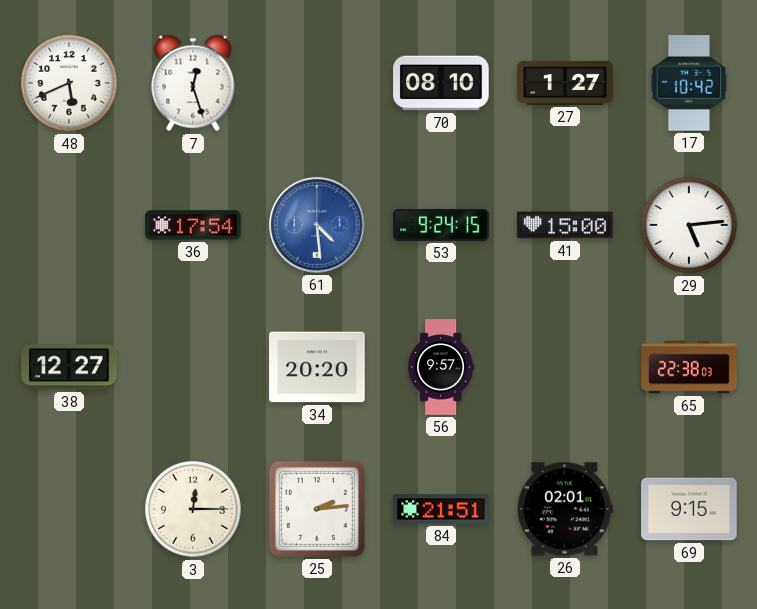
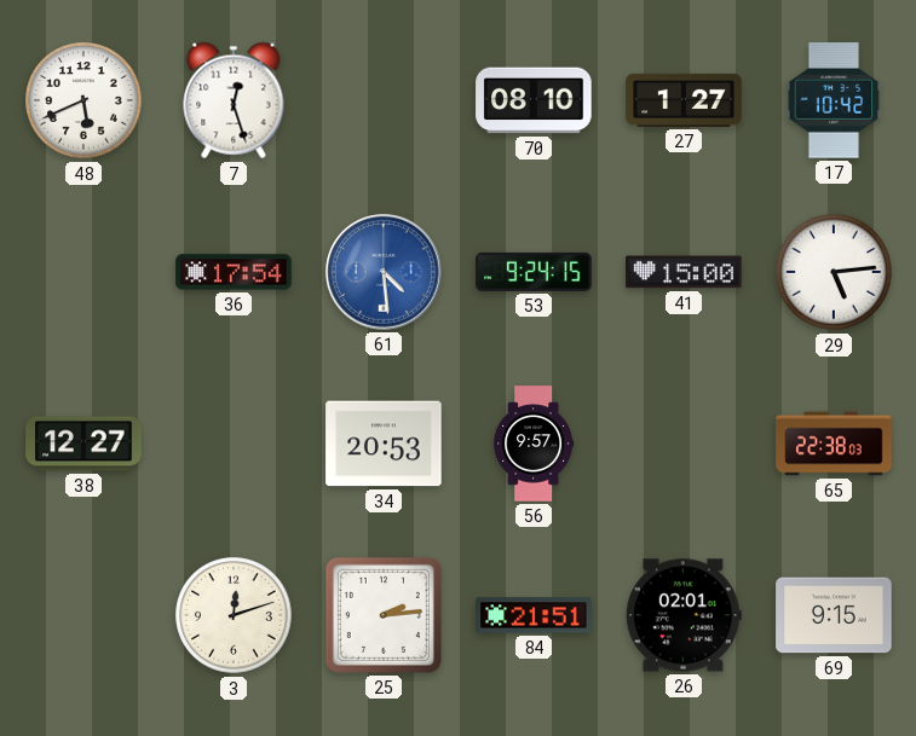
34: 20:20 -> 20:53
3: 12:15 -> 12:12
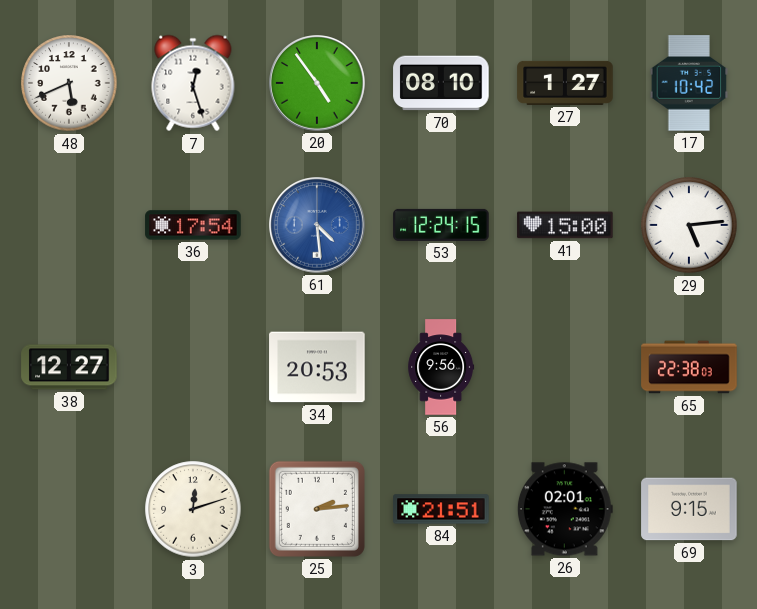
20: none -> 4:54
53: 9:24 -> 12:24
56: 9:57 -> 9:56
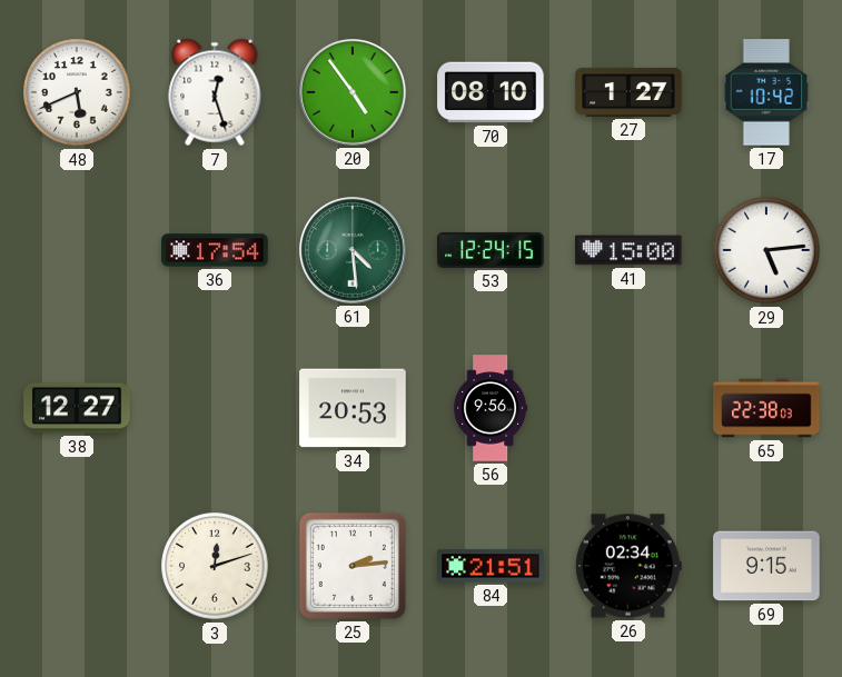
61 dial: blue -> green
26: 02:01 -> 02:34
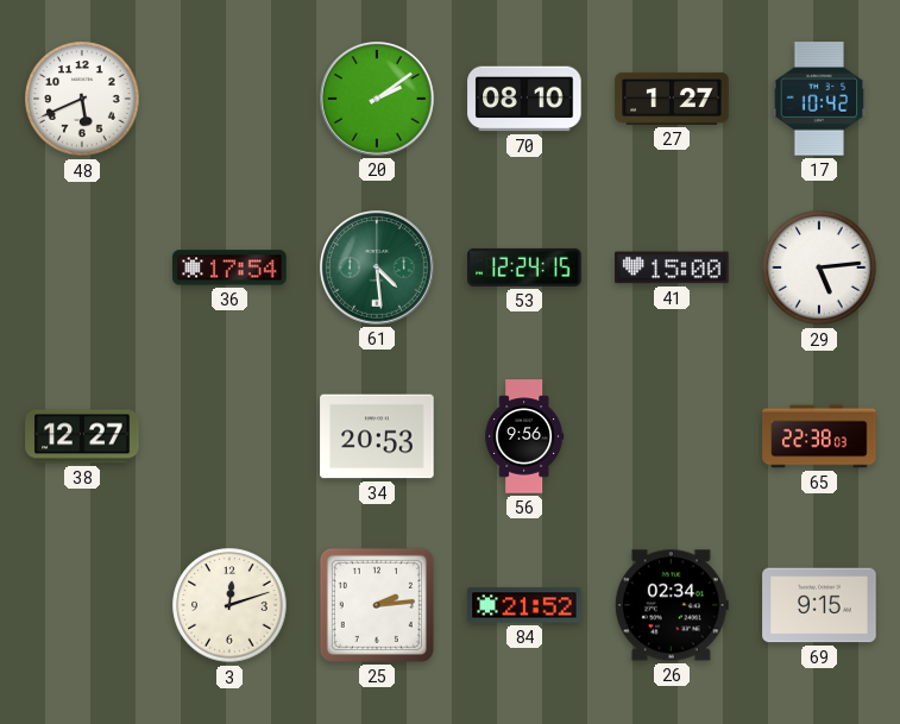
7: 12:27 -> none
20: 4:54 -> 2:09
84: 21:51 -> 21:52
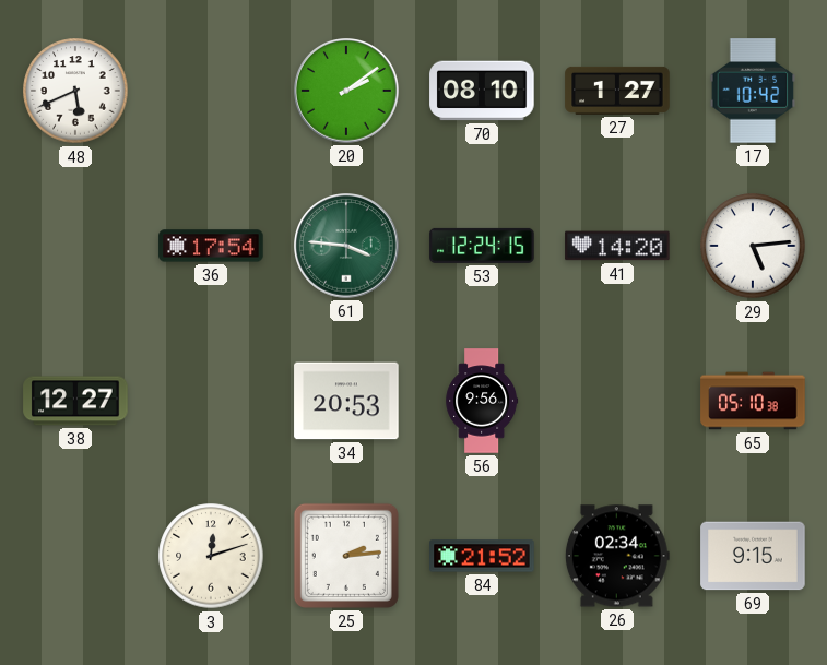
61: 4:29 -> 3:46
41: 15:00 -> 14:20
65: 22:38 -> 05:10
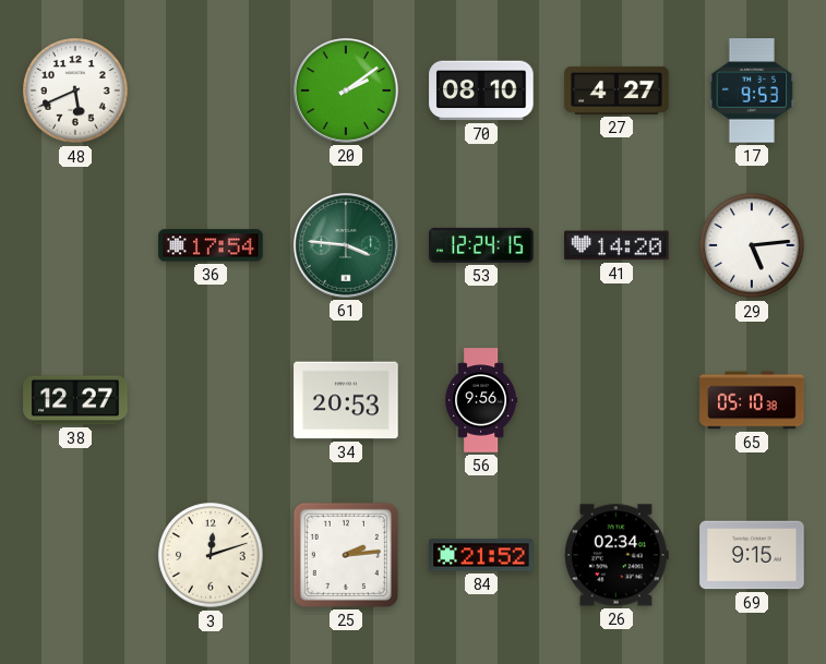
27: 1:27 -> 4:27
17: 10:42 -> 9:53
